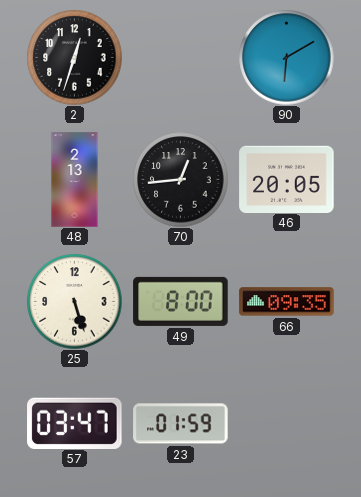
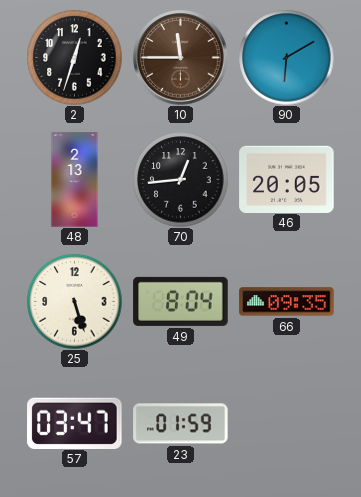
10: none -> 11:45
49: 8:00 -> 8:04
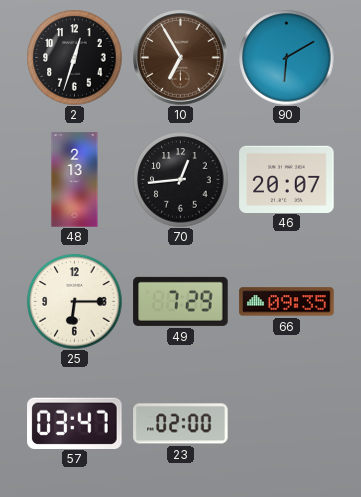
10: 11:45 -> 6:55
46: 20:05 -> 20:07
25: 5:27 -> 6:15
49: 8:04 -> 7:29
23: 01:59 -> 02:00
